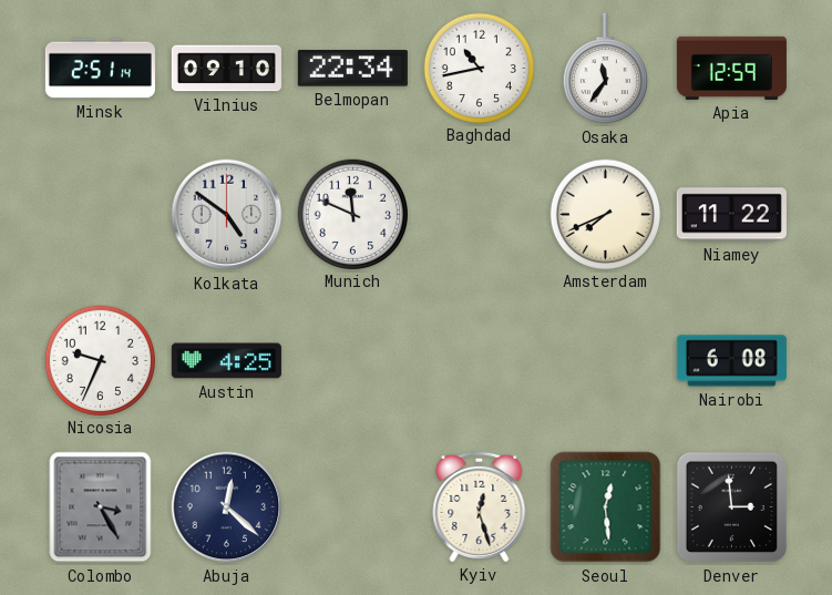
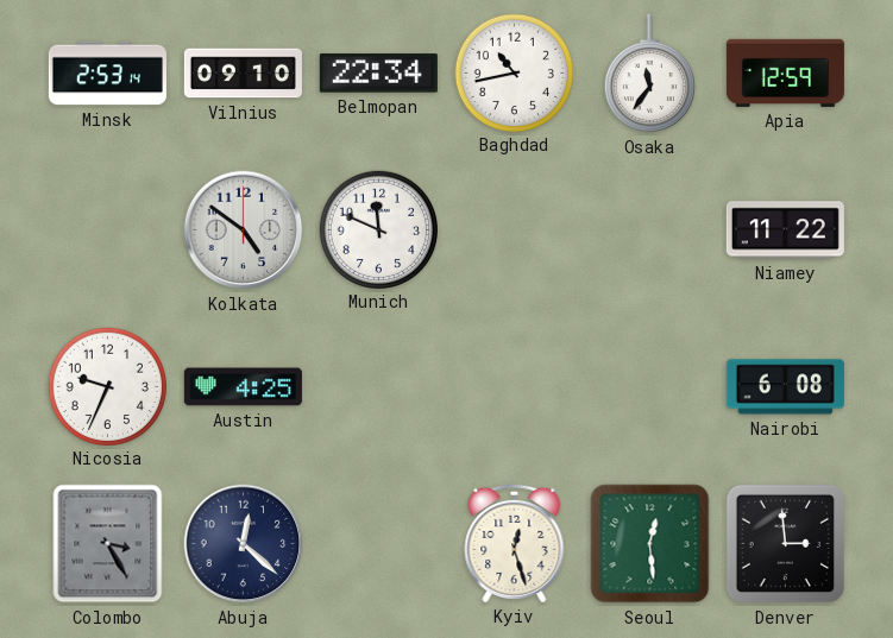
Minsk: 2:51 -> 2:53
Amsterdam: 7:41 -> none
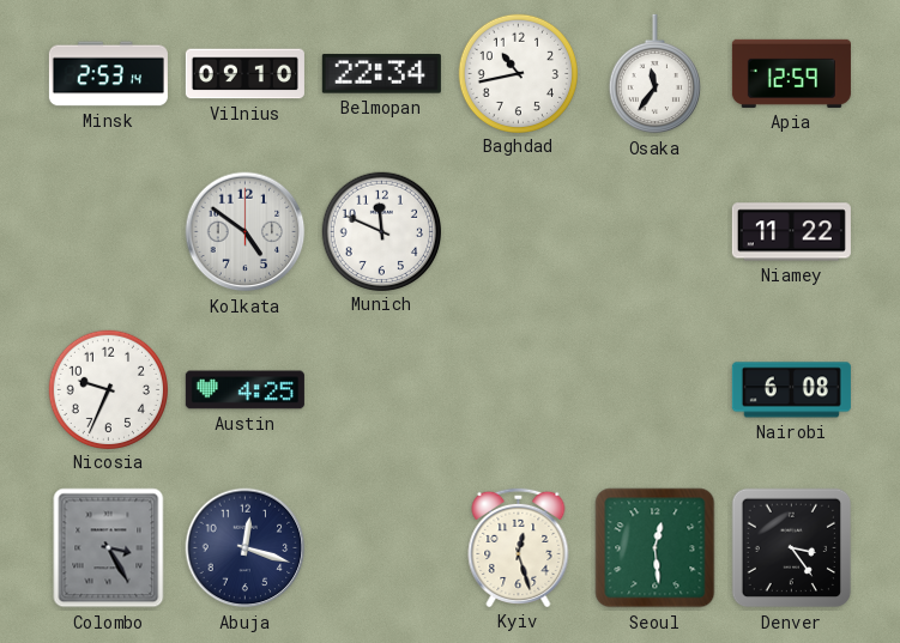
Abuja: 12:22 -> 12:18
Denver: 2:59 -> 3:24
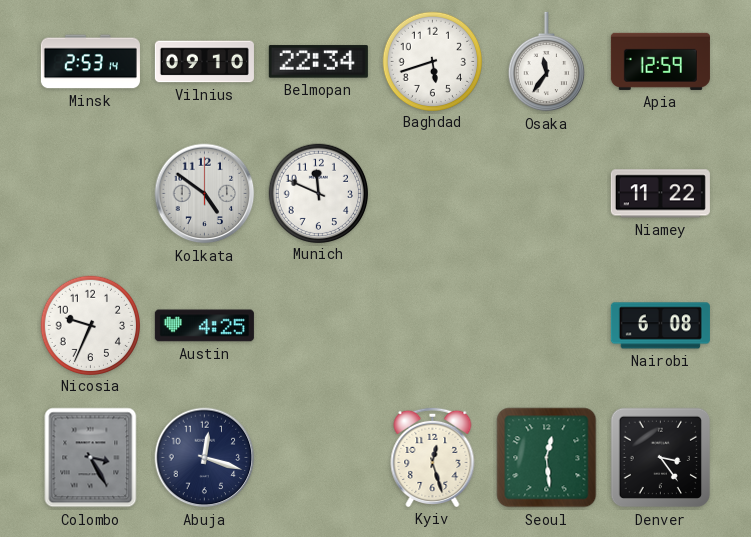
Baghdad: 10:43 -> 5:42
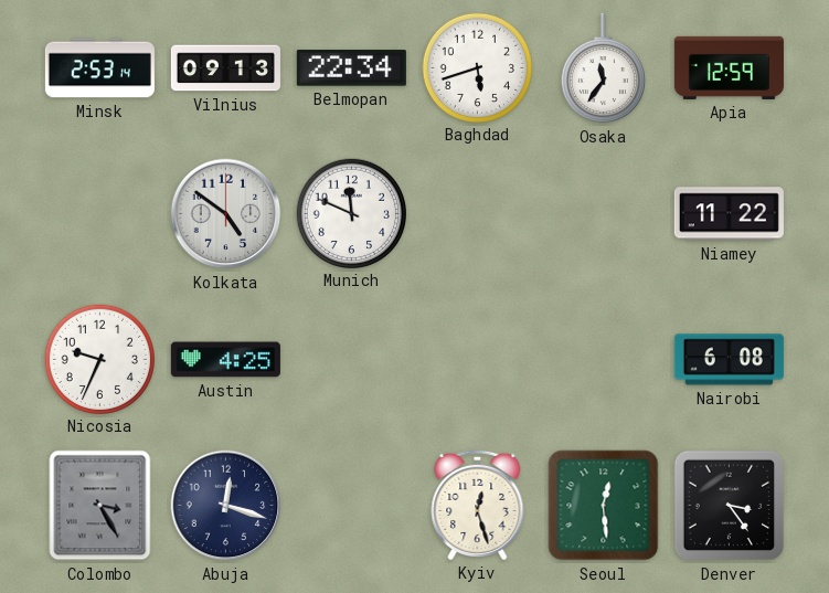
Vilnius: 09:10 -> 09:13
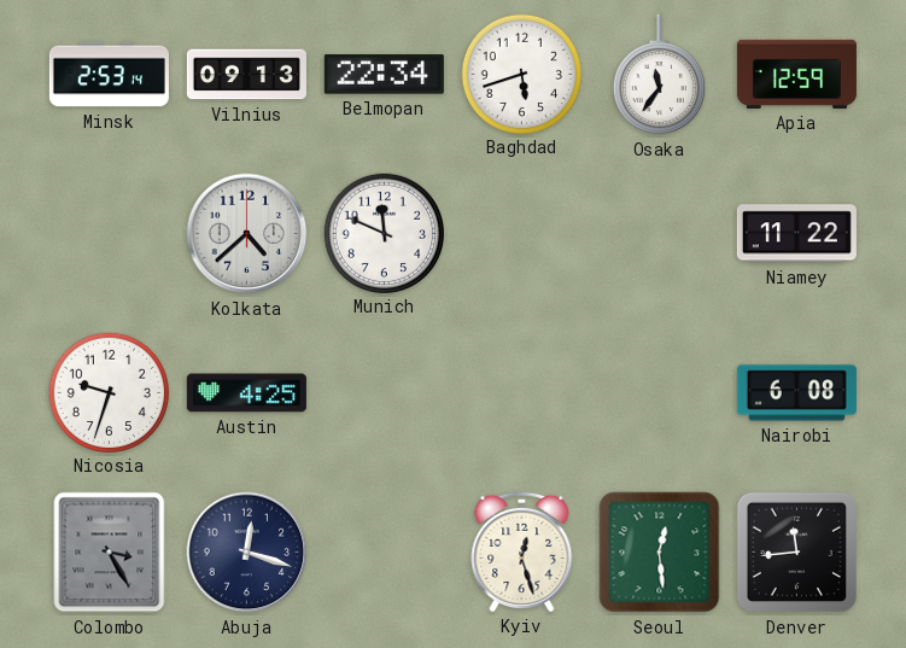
Kolkata: 4:51 -> 4:38
Nicosia: 9:34 -> 9:33
Denver: 3:24 -> 11:44
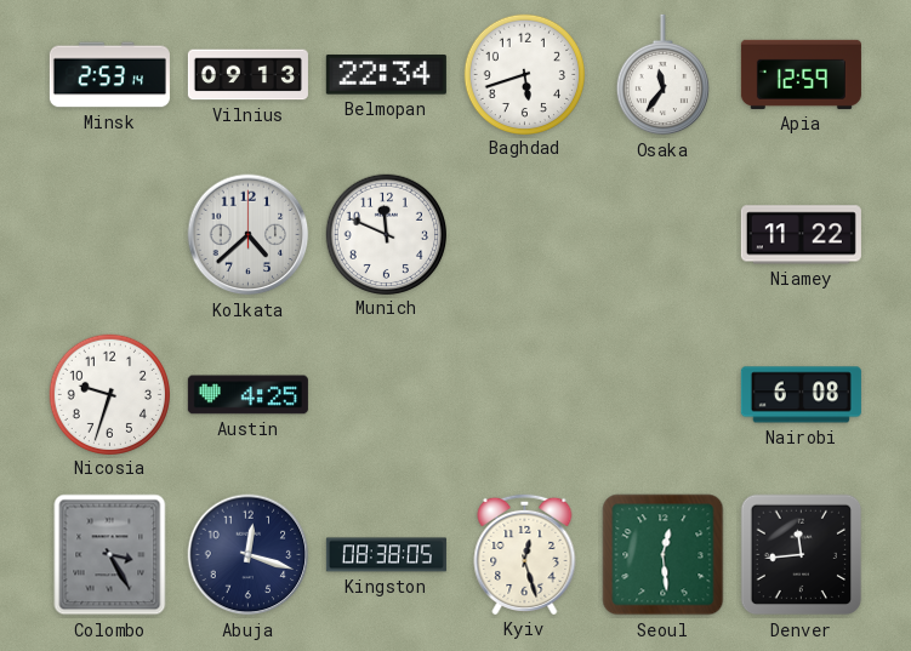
Kingston: none -> 08:38
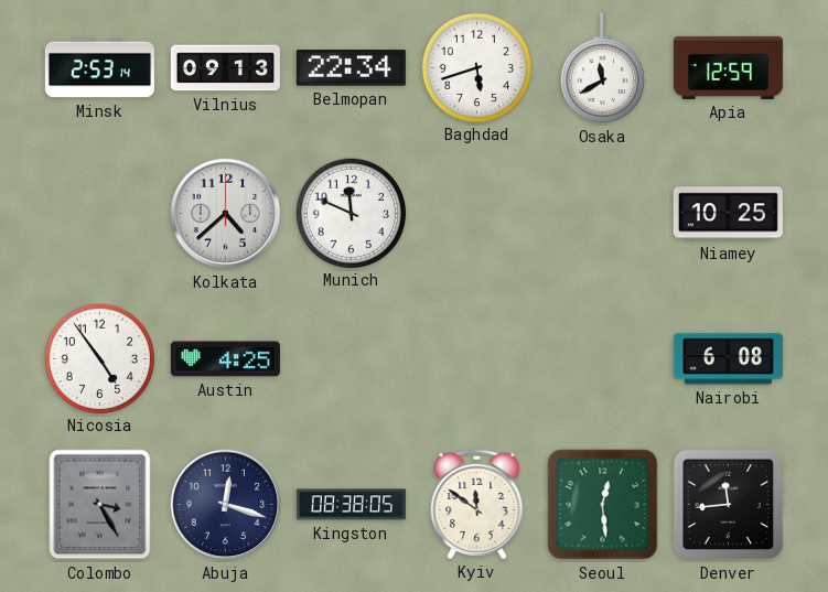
Osaka: 11:36 -> 11:40
Niamey: 11:22 -> 10:25
Nicosia: 9:33 -> 4:54
Kyiv: 12:27 -> 11:51
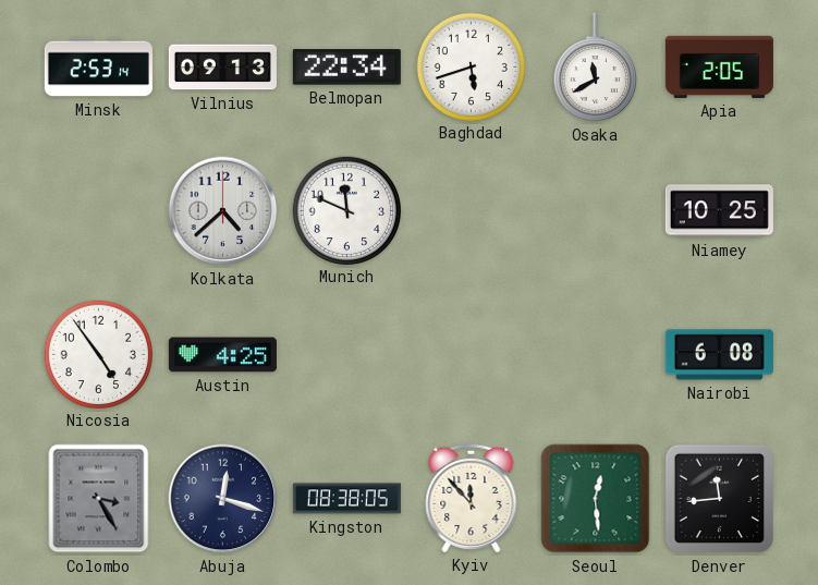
Apia: 12:59 -> 2:05
Kyiv: 11:51 -> 11:53
